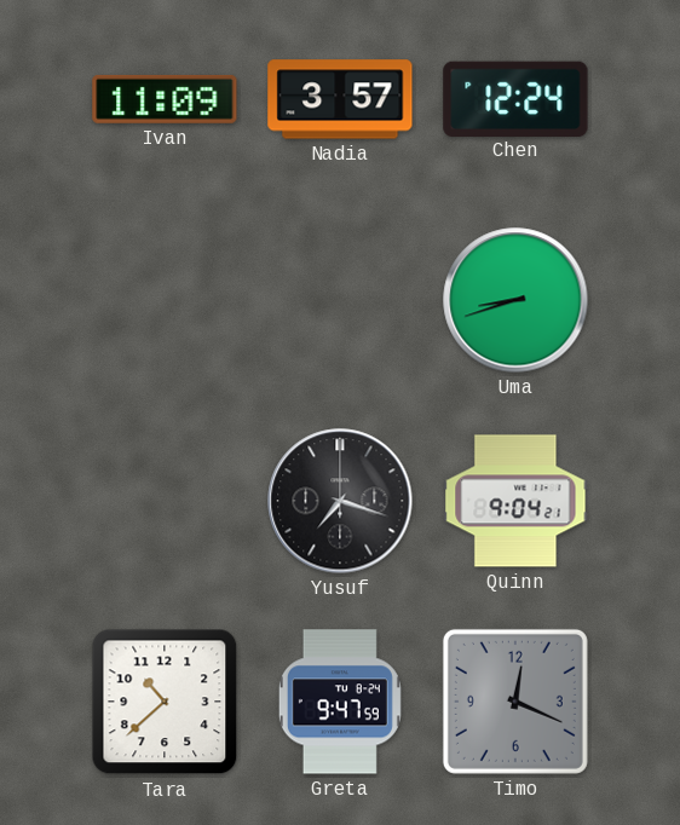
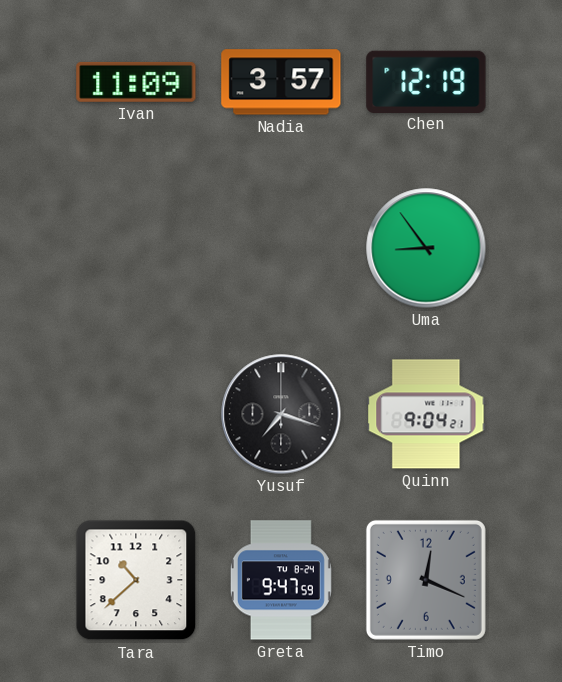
Chen: 12:24 -> 12:19
Uma: 8:42 -> 8:54
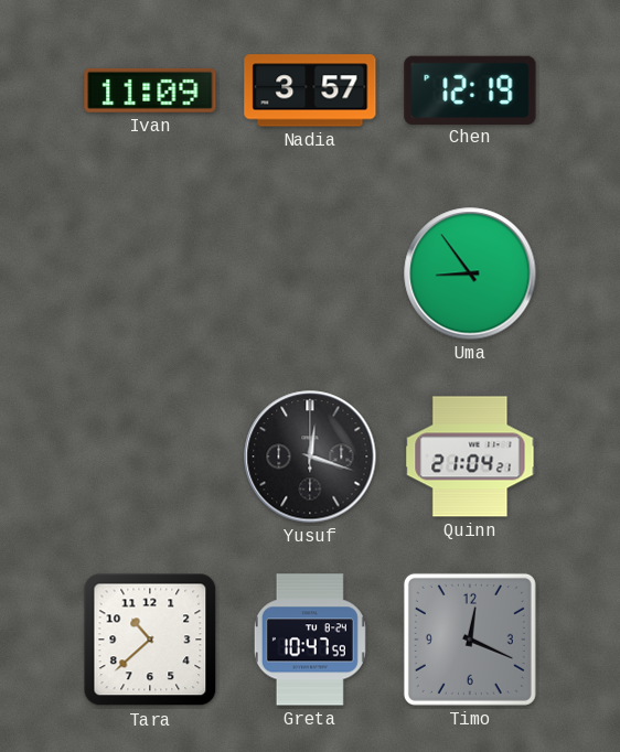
Yusuf: 7:18 -> 12:18
Quinn: 9:04 -> 21:04
Greta: 9:47 -> 10:47
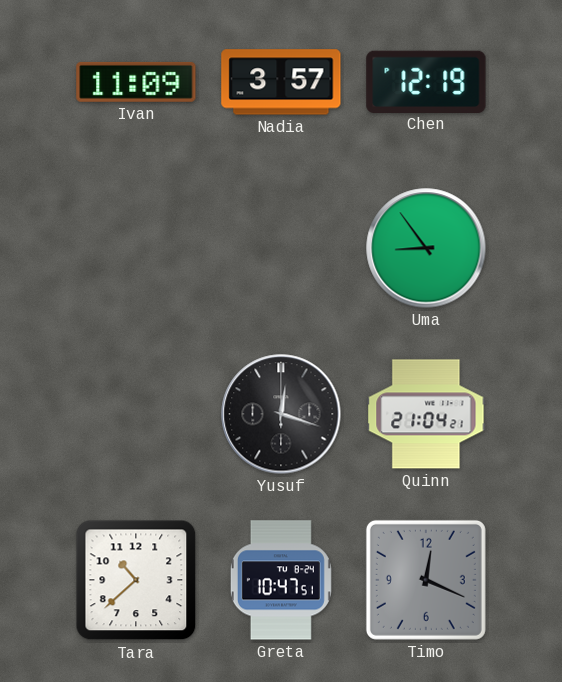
Greta: 10:47:59 -> 10:47:51
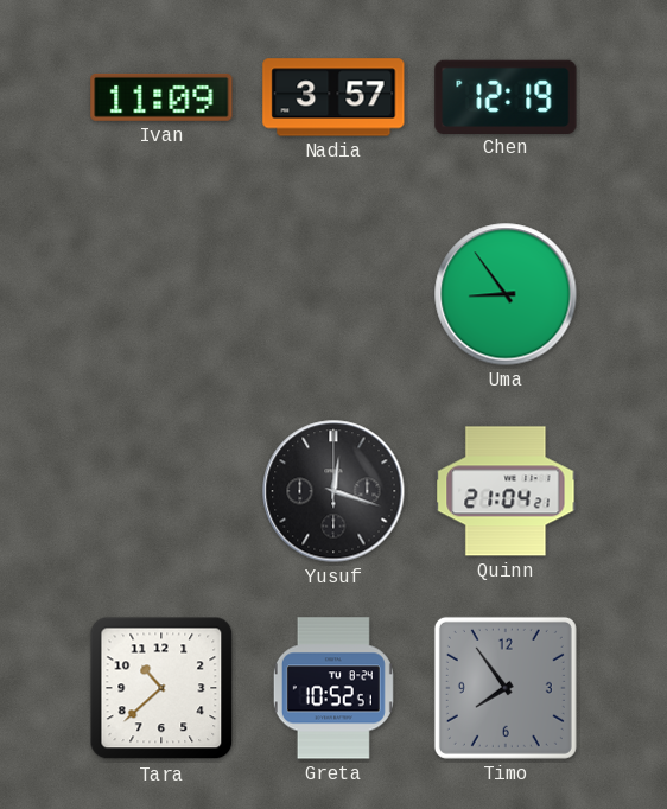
Greta: 10:47 -> 10:52
Timo: 12:19 -> 7:54
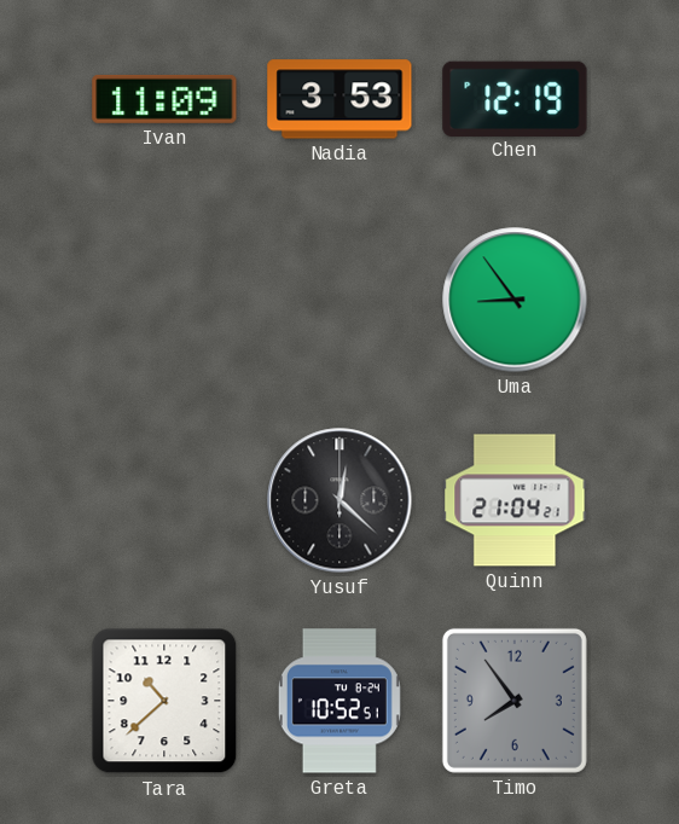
Nadia: 3:57 -> 3:53
Yusuf: 12:18 -> 12:22
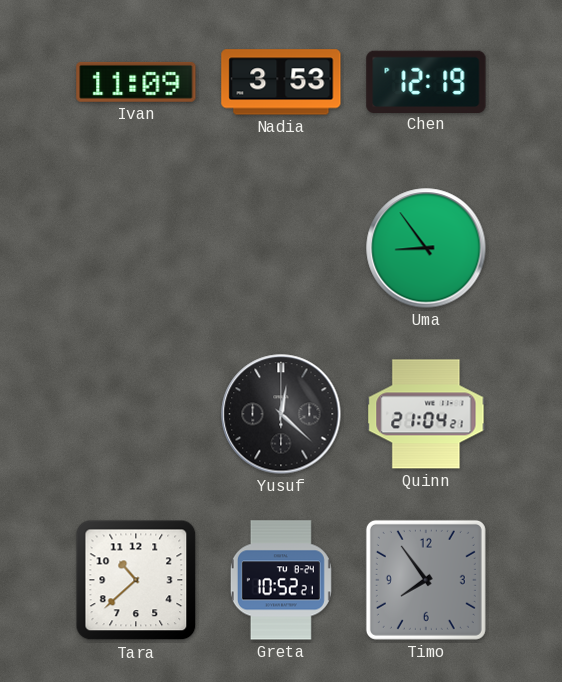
Greta: 10:52:51 -> 10:52:21
